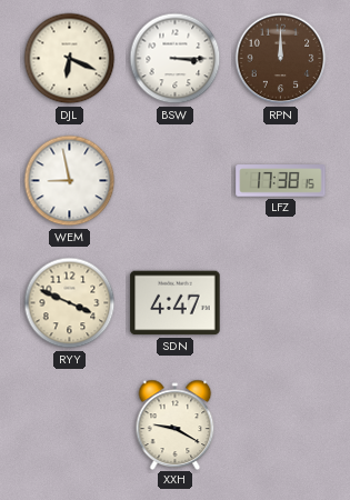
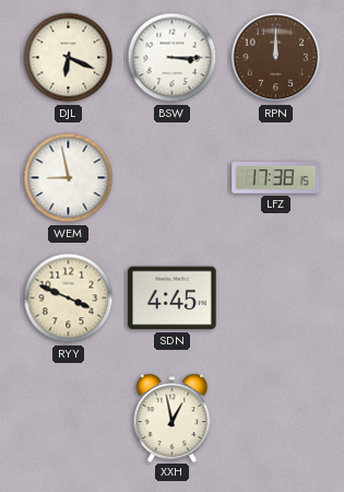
SDN: 4:47 -> 4:45
XXH: 9:20 -> 12:58
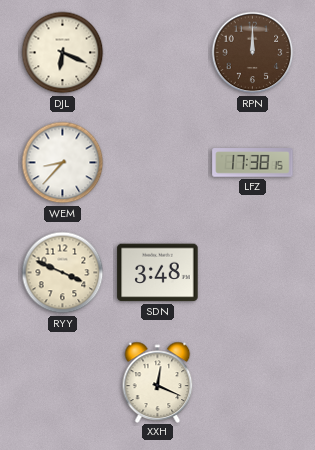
BSW: 3:15 -> none
WEM: 8:58 -> 8:37
SDN: 4:45 -> 3:48
XXH: 12:58 -> 12:19
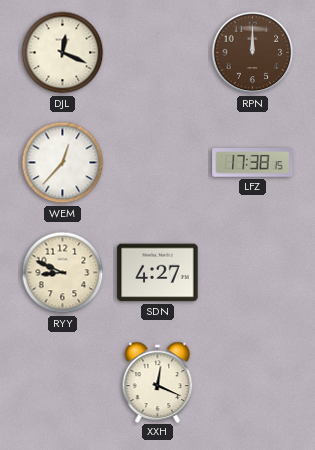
DJL: 6:19 -> 12:19
WEM: 8:37 -> 12:37
RYY: 3:49 -> 8:49
SDN: 3:48 -> 4:27
